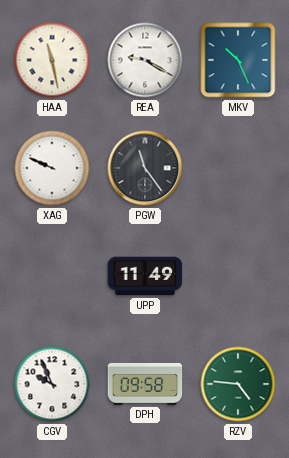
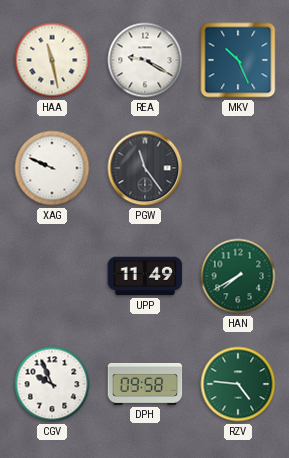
HAN: none -> 7:40
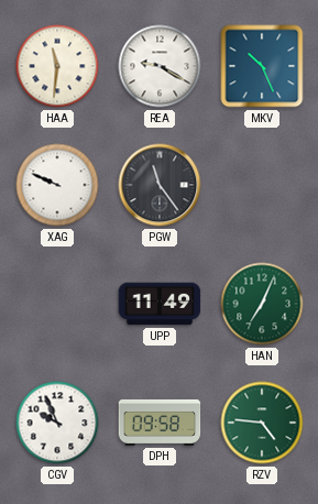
HAA: 11:28 -> 11:31
HAN: 7:40 -> 7:04
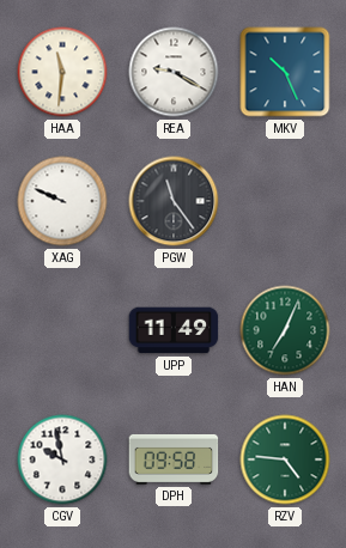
CGV: 9:56 -> 9:58
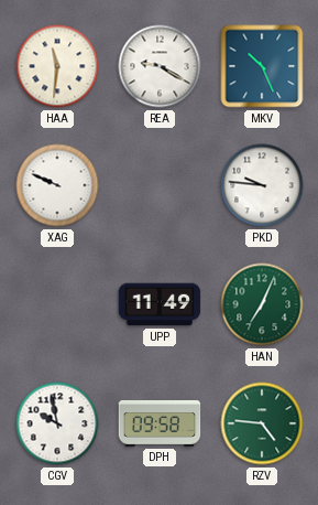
PGW: 11:24 -> none
PKD: none -> 9:46
